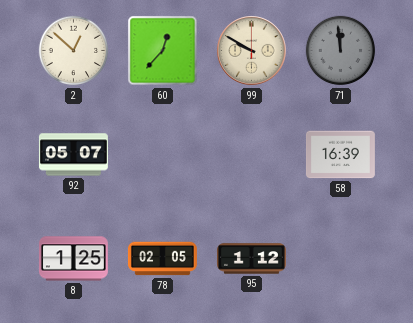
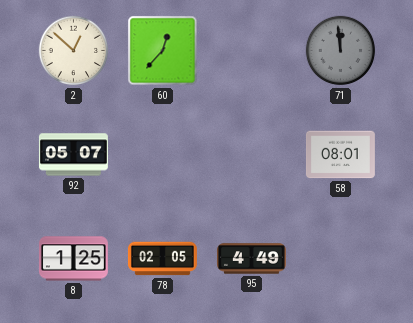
99: 9:50 -> none
58: 16:39 -> 08:01
95: 1:12 -> 4:49
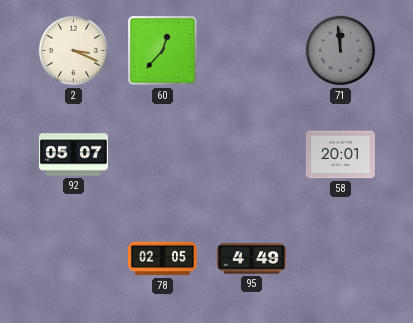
2: 12:52 -> 3:19
58: 08:01 -> 20:01
8: 1:25 -> none
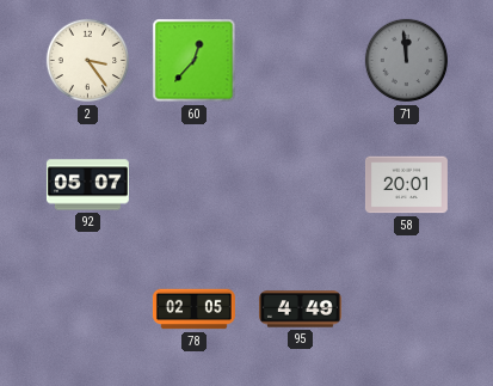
2: 3:19 -> 3:24
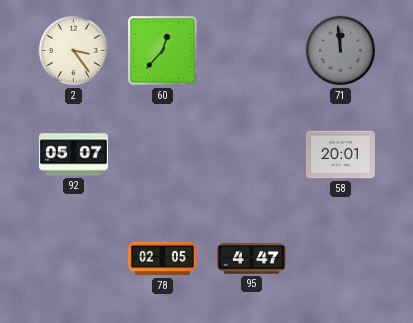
95: 4:49 -> 4:47
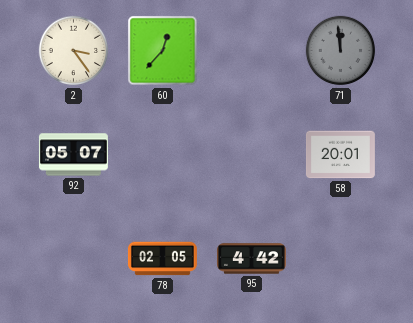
95: 4:47 -> 4:42
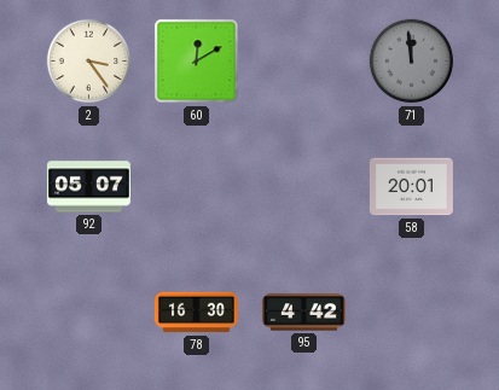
60: 12:37 -> 12:10
78: 02:05 -> 16:30
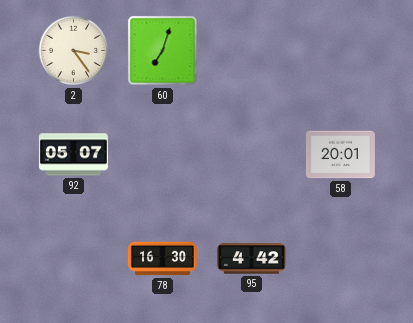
60: 12:10 -> 7:03
71: 11:59 -> none
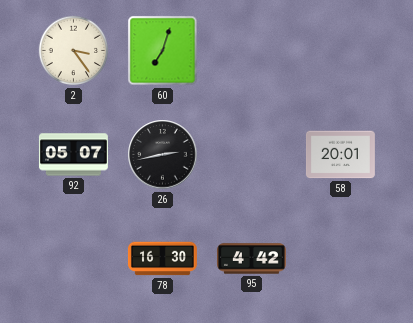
26: none -> 2:43
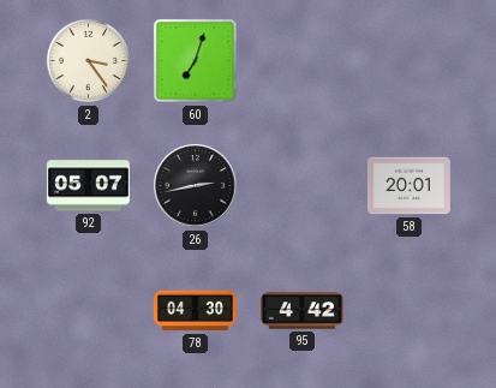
78: 16:30 -> 04:30
